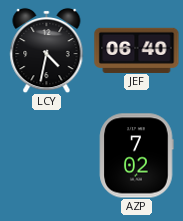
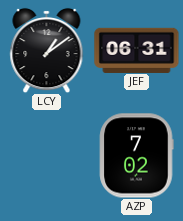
LCY: 4:32 -> 1:09
JEF: 06:40 -> 06:31
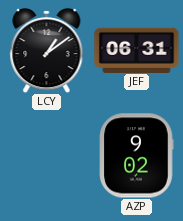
AZP: 7:02 -> 9:02
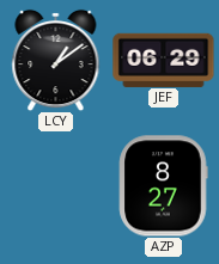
JEF: 06:31 -> 06:29
AZP: 9:02 -> 8:27
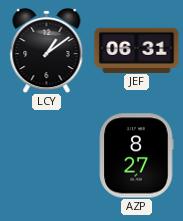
JEF: 06:29 -> 06:31
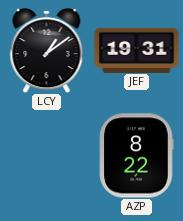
JEF: 06:31 -> 19:31
AZP: 8:27 -> 8:22
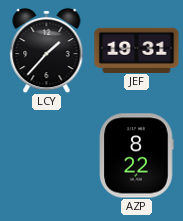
LCY: 1:09 -> 1:37
